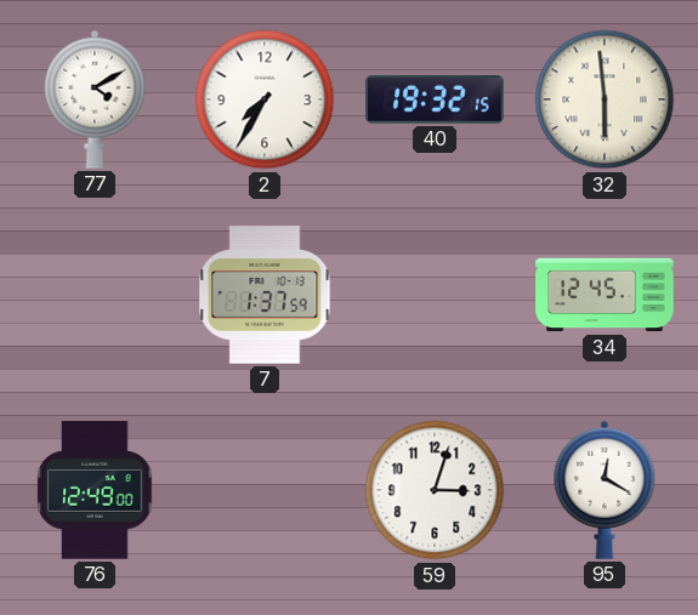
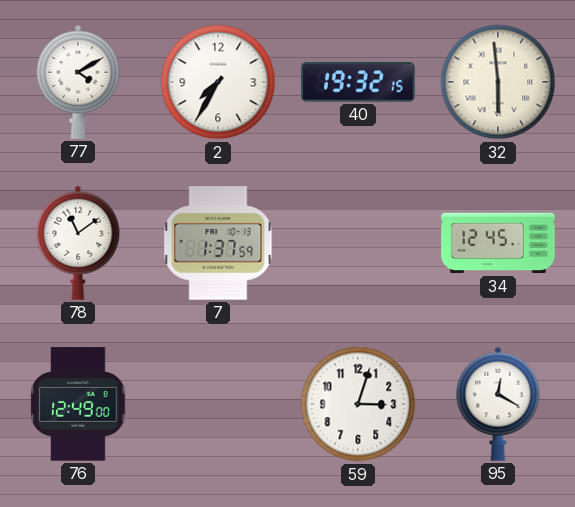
78: none -> 11:09
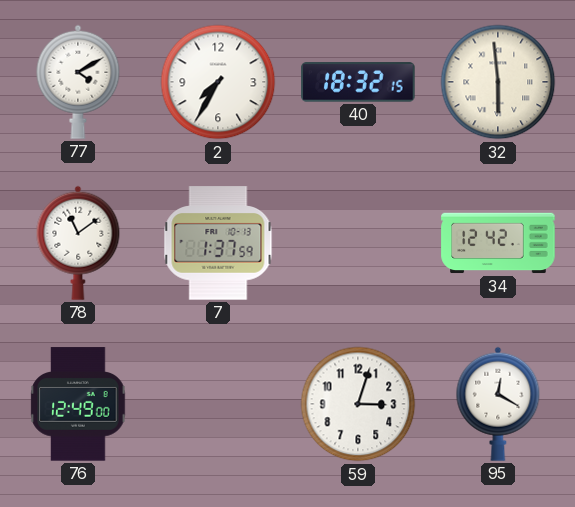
40: 19:32 -> 18:32
34: 12:45 -> 12:42
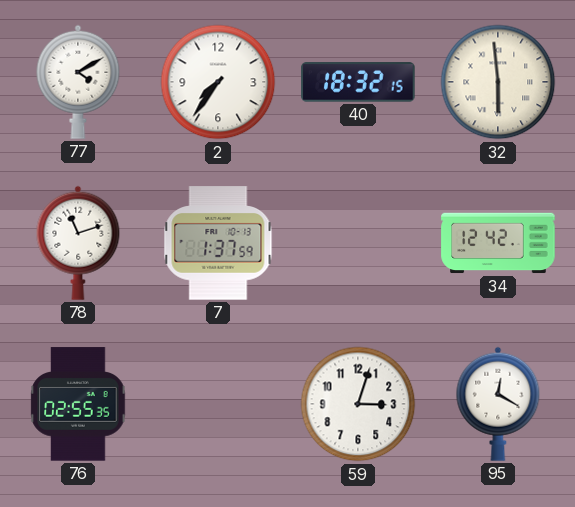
2: 7:35 -> 7:36
78: 11:09 -> 11:12
76: 12:49 -> 02:55
